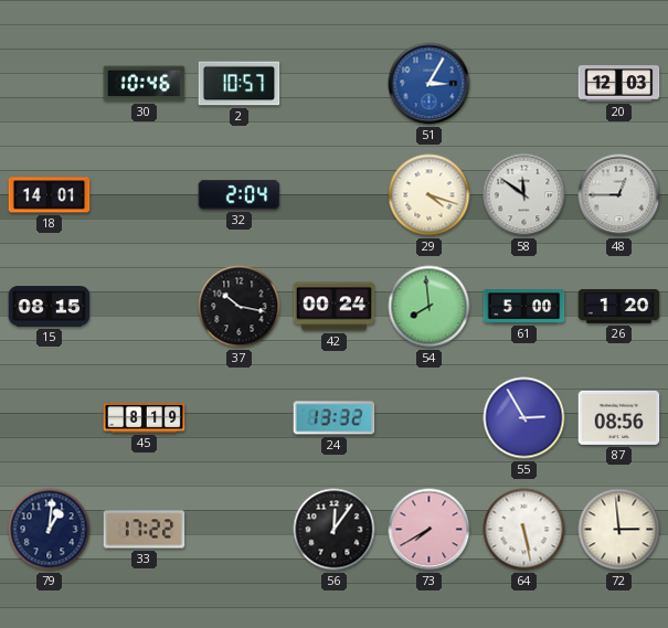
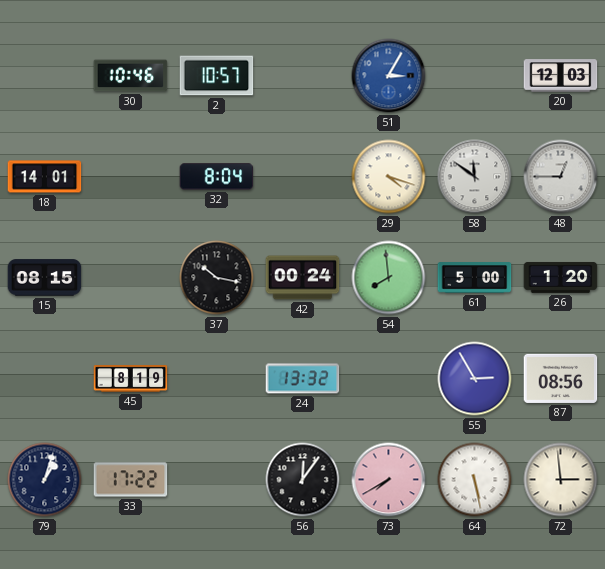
32: 2:04 -> 8:04
79: 1:01 -> 1:03
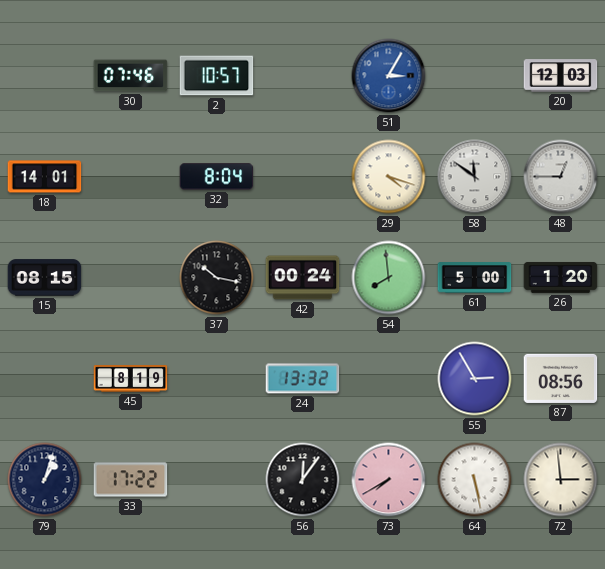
30: 10:46 -> 07:46
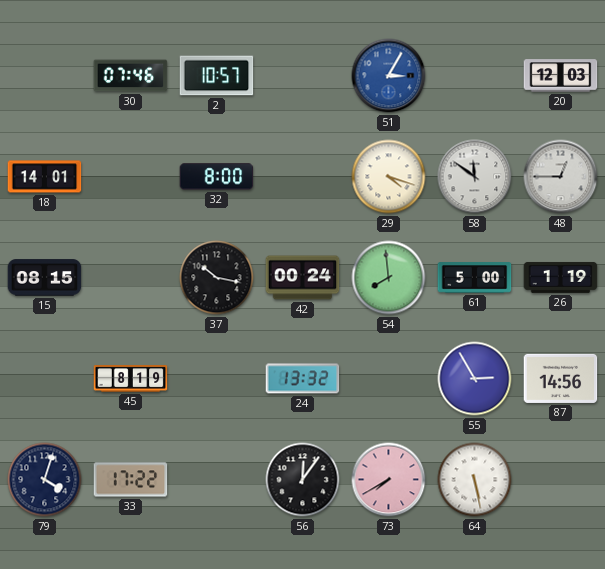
32: 8:04 -> 8:00
26: 1:20 -> 1:19
87: 08:56 -> 14:56
79: 1:03 -> 4:03
72: 2:59 -> none
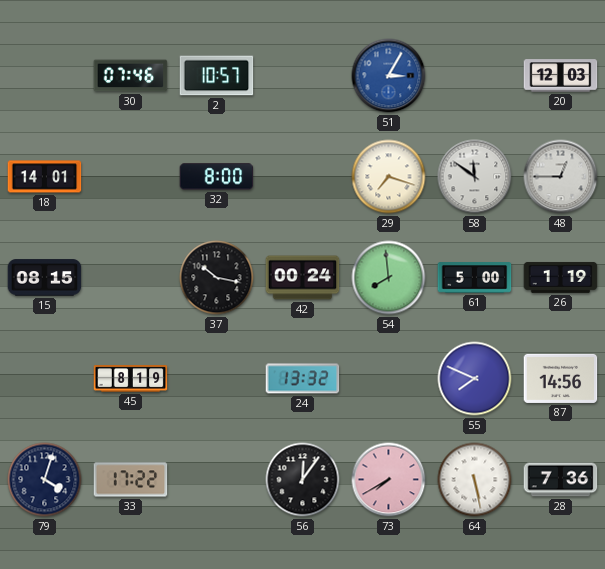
29: 4:18 -> 7:18
55: 2:55 -> 7:49
28: none -> 7:36
